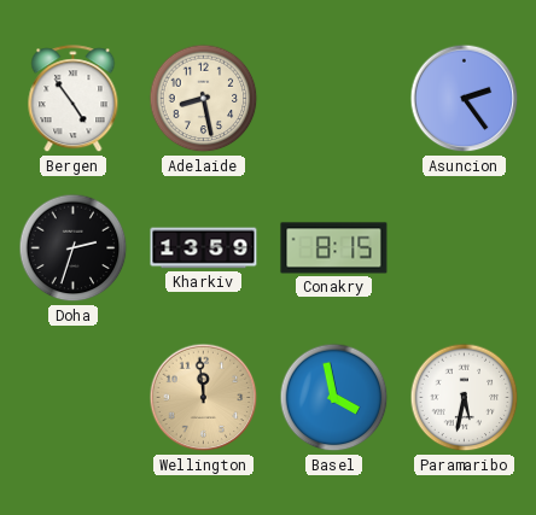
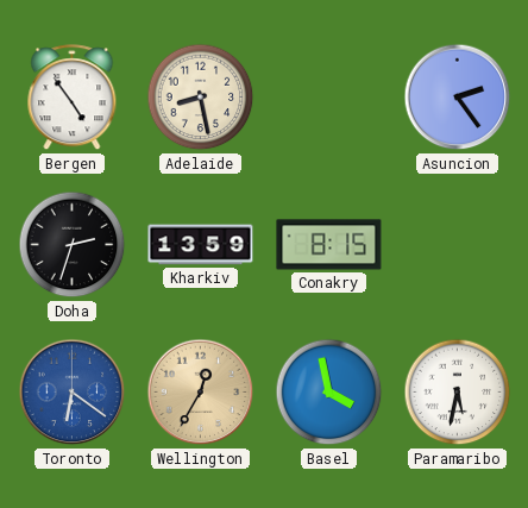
Toronto: none -> 6:21
Wellington: 11:59 -> 12:35
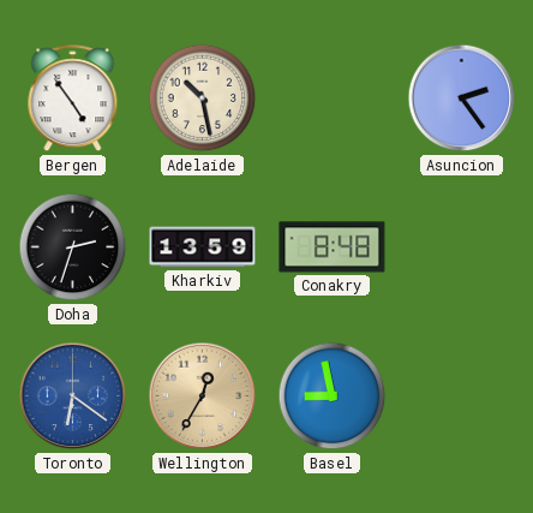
Adelaide: 8:28 -> 10:28
Conakry: 8:15 -> 8:48
Basel: 3:58 -> 8:58
Paramaribo: 5:32 -> none
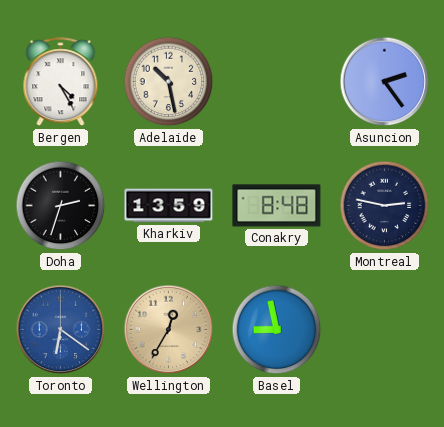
Bergen: 4:54 -> 4:25
Montreal: none -> 2:47
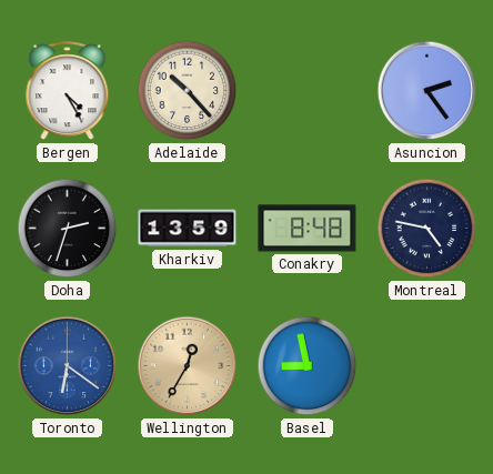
Adelaide: 10:28 -> 10:23
Montreal: 2:47 -> 4:47
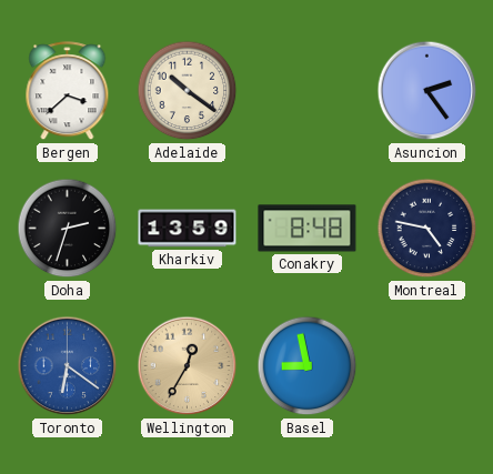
Bergen: 4:25 -> 3:38
Adelaide: 10:23 -> 10:21
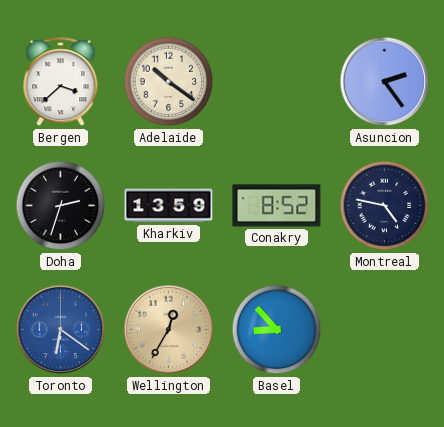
Conakry: 8:48 -> 8:52
Basel: 8:58 -> 8:53
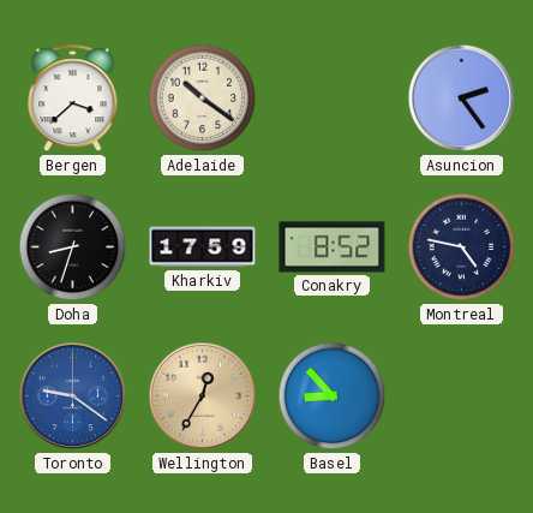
Doha: 2:33 -> 8:33
Kharkiv: 13:59 -> 17:59
Toronto: 6:21 -> 9:21
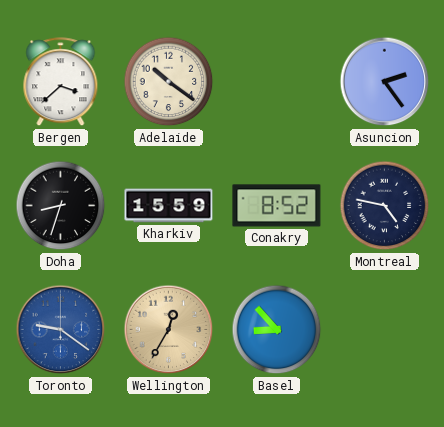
Kharkiv: 17:59 -> 15:59
